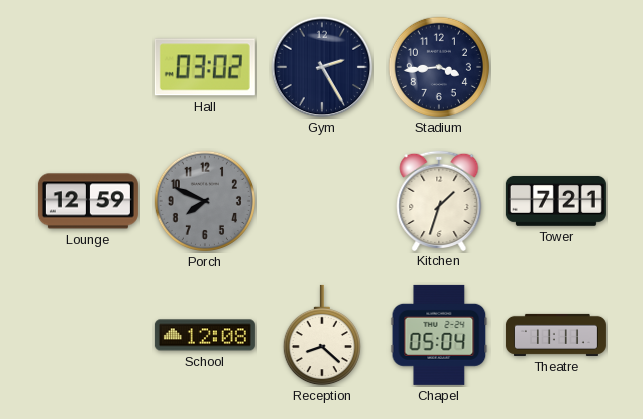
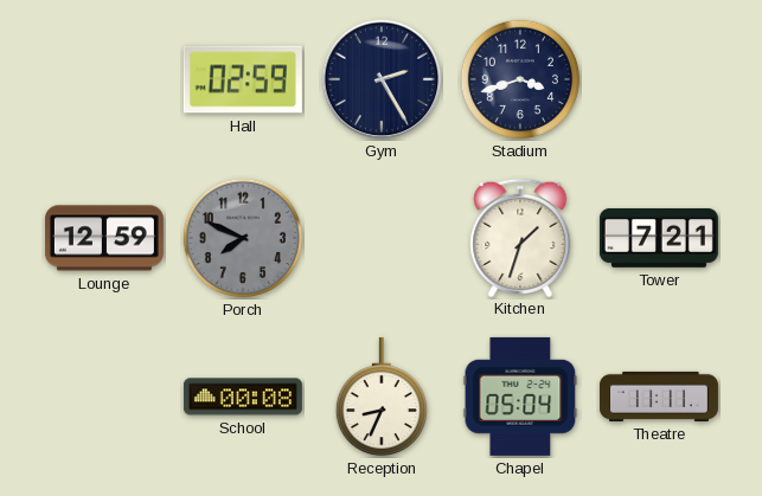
Hall: 03:02 -> 02:59
Stadium: 3:44 -> 3:42
School: 12:08 -> 00:08
Reception: 8:22 -> 8:34
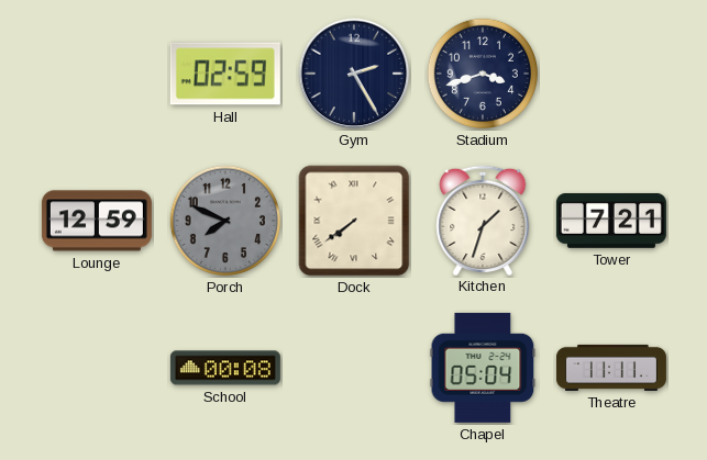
Dock: none -> 7:39
Reception: 8:34 -> none
